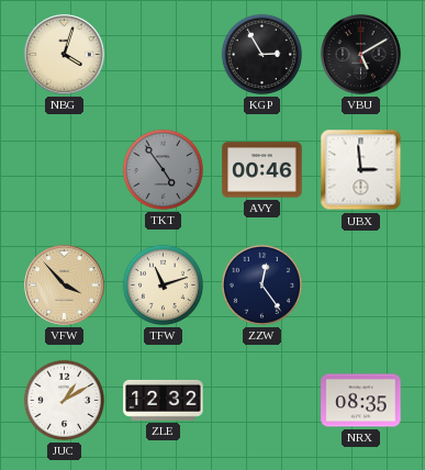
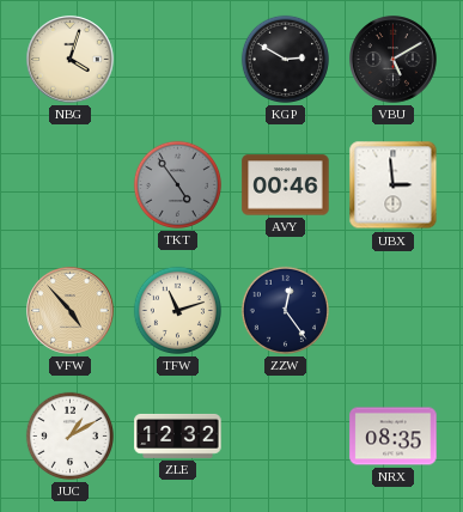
KGP: 2:55 -> 2:50
VFW: 3:53 -> 4:53
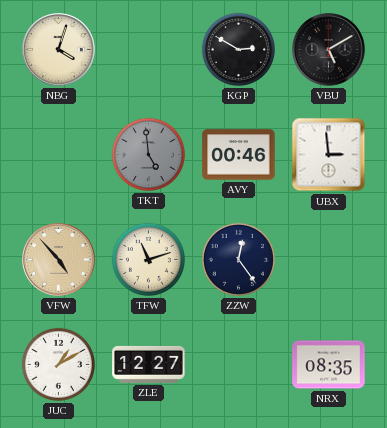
TKT: 4:54 -> 4:59
ZLE: 12:32 -> 12:27
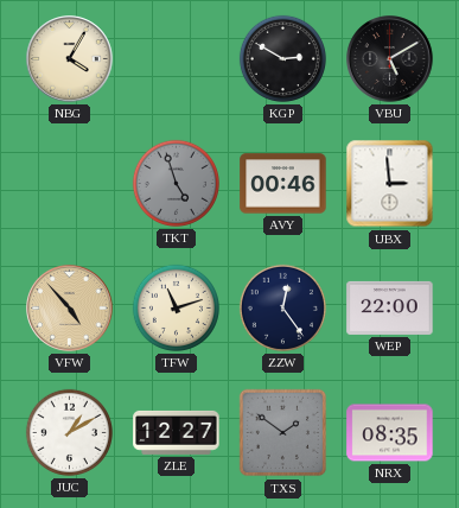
NBG: 4:03 -> 4:05
TKT: 4:59 -> 4:57
WEP: none -> 22:00
TXS: none -> 1:51
